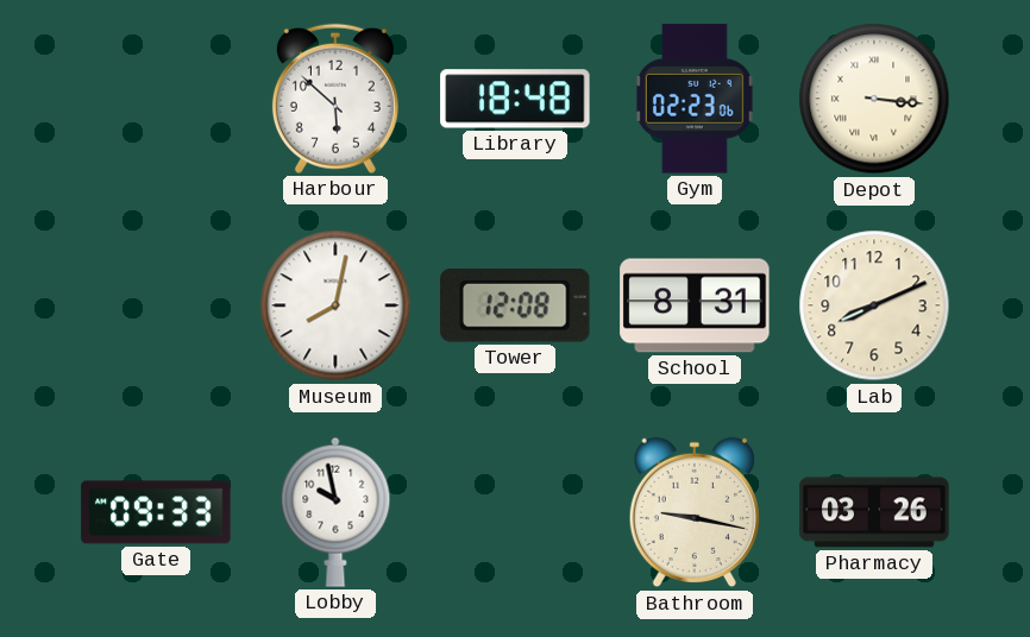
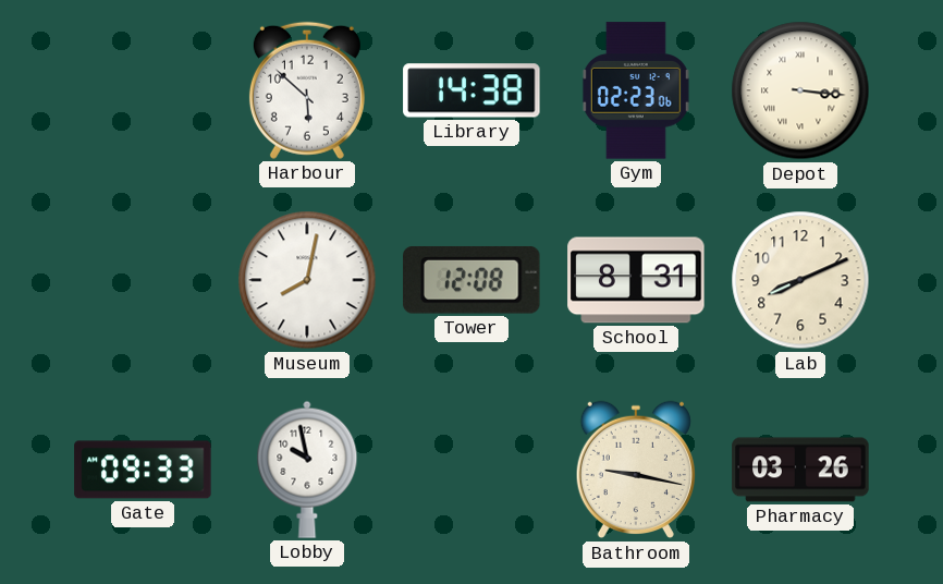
Library: 18:48 -> 14:38
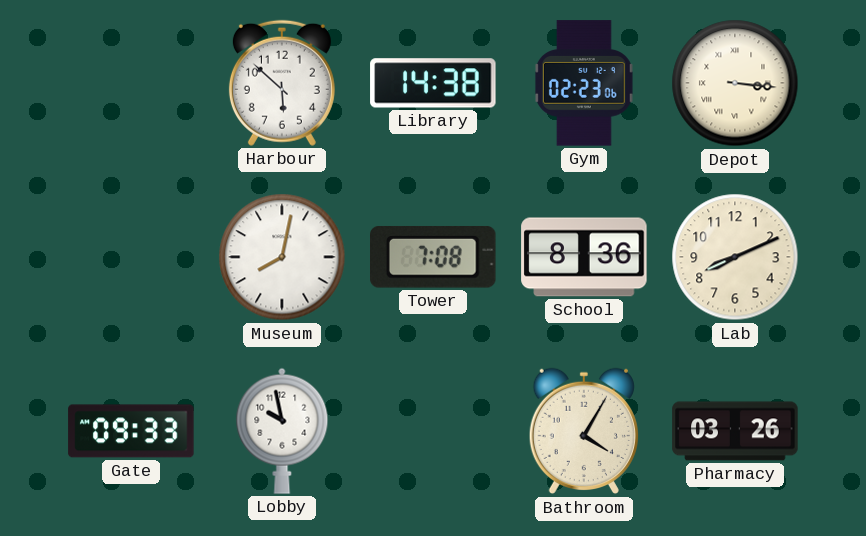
Tower: 12:08 -> 7:08
School: 8:31 -> 8:36
Bathroom: 9:17 -> 4:05
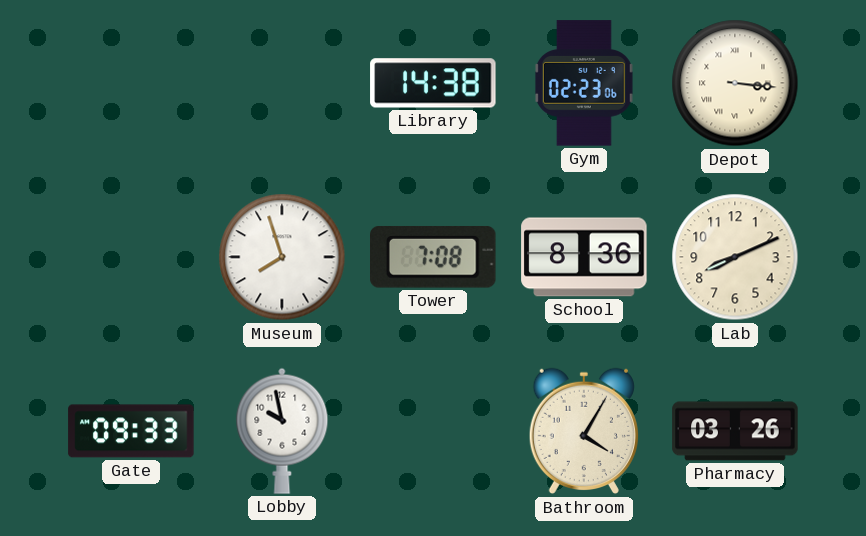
Harbour: 5:52 -> none
Museum: 8:02 -> 7:57
